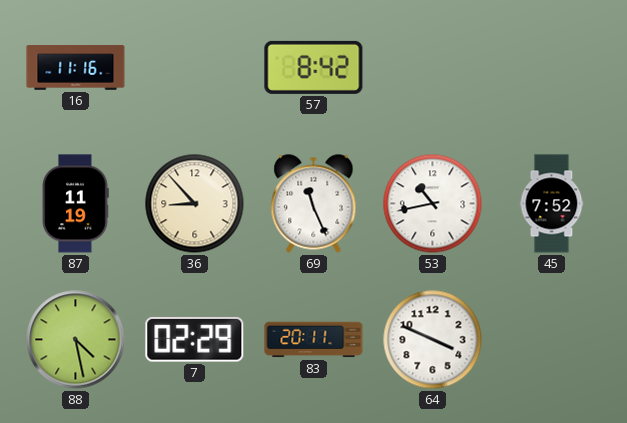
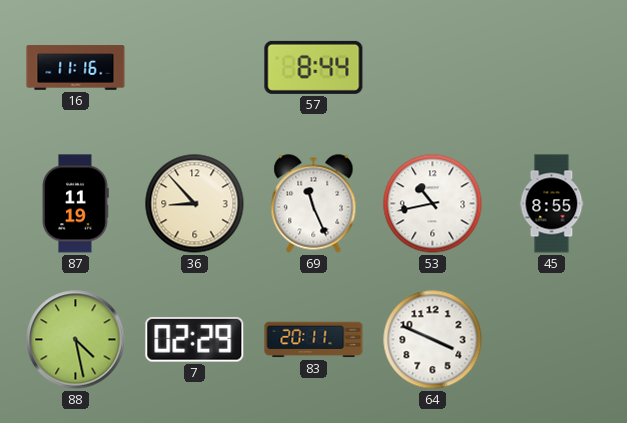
57: 8:42 -> 8:44
45: 7:52 -> 8:55
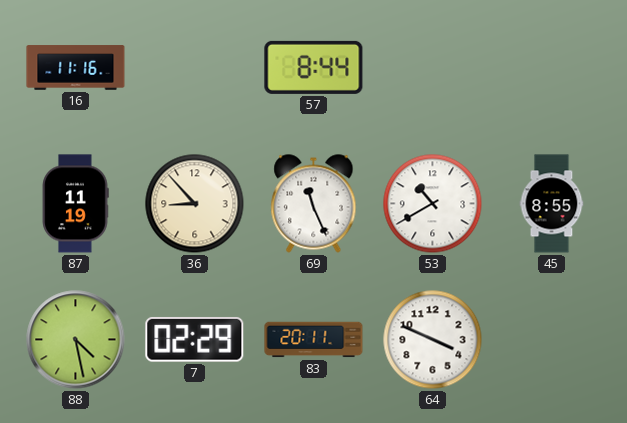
53: 10:43 -> 10:40
